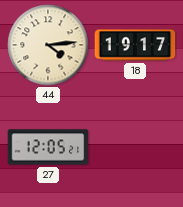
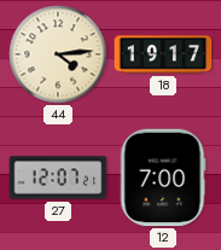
27: 12:05 -> 12:07
12: none -> 7:00
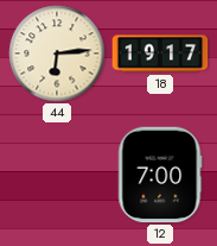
44: 4:14 -> 6:14
27: 12:07 -> none
